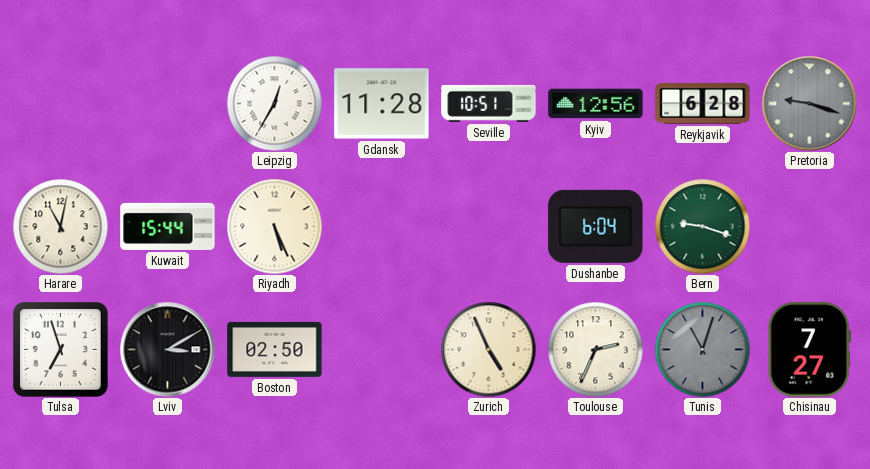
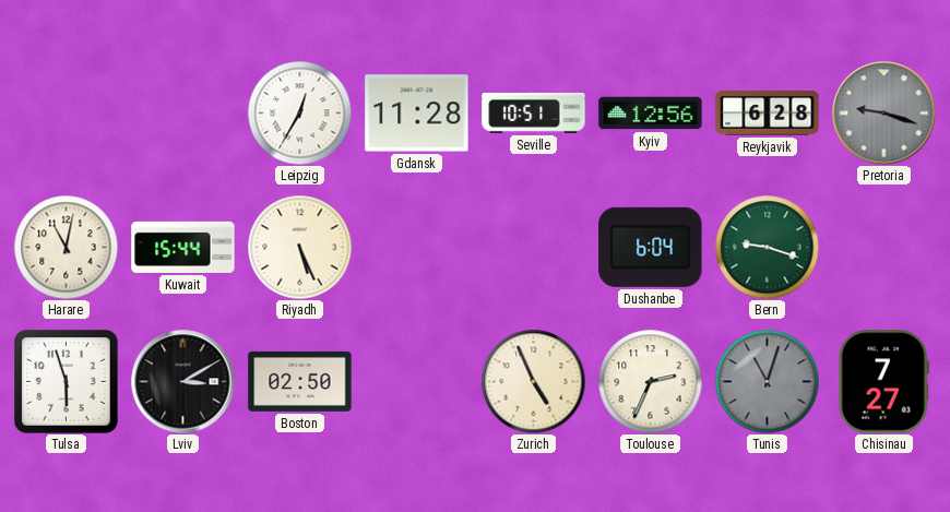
Tulsa: 6:57 -> 5:57
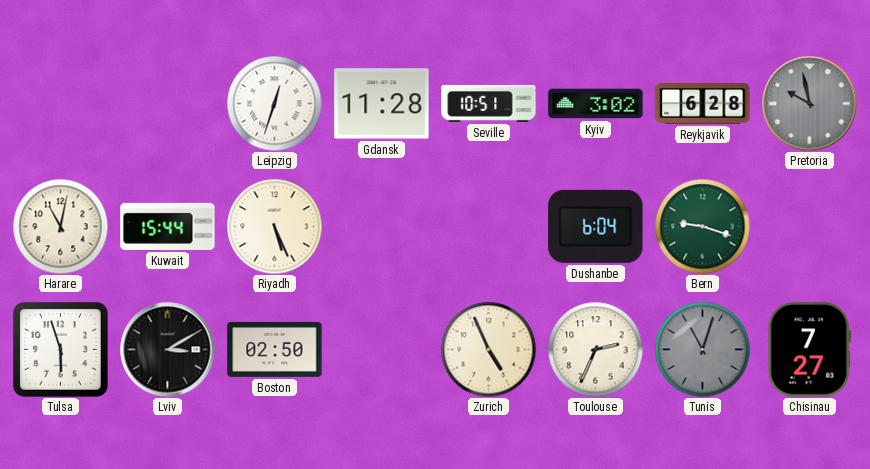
Leipzig: 12:35 -> 12:33
Kyiv: 12:56 -> 3:02
Pretoria: 9:18 -> 9:58
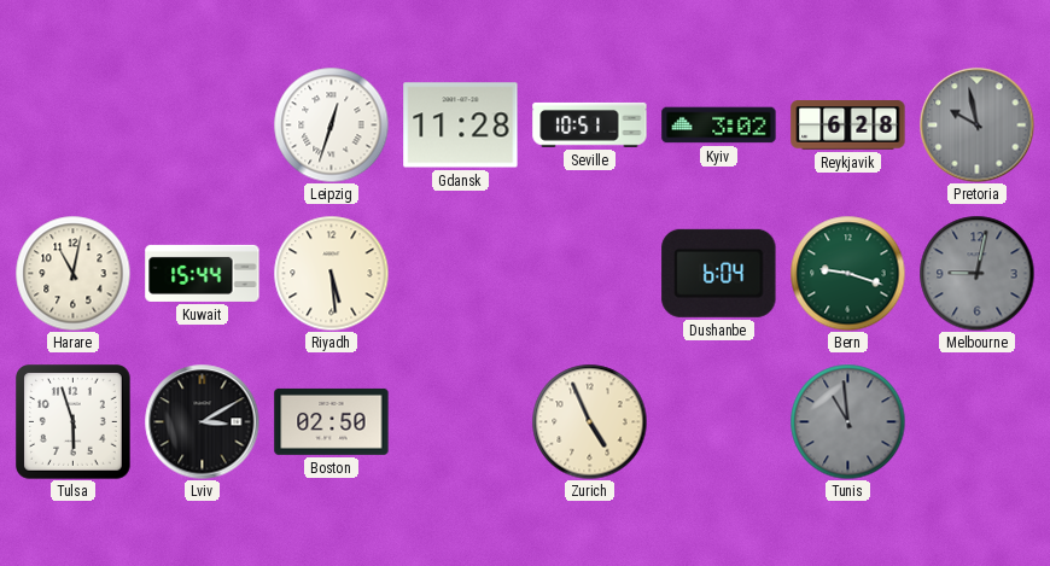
Riyadh: 5:26 -> 5:29
Melbourne: none -> 9:02
Toulouse: 2:34 -> none
Tunis: 11:03 -> 10:59
Chisinau: 7:27 -> none
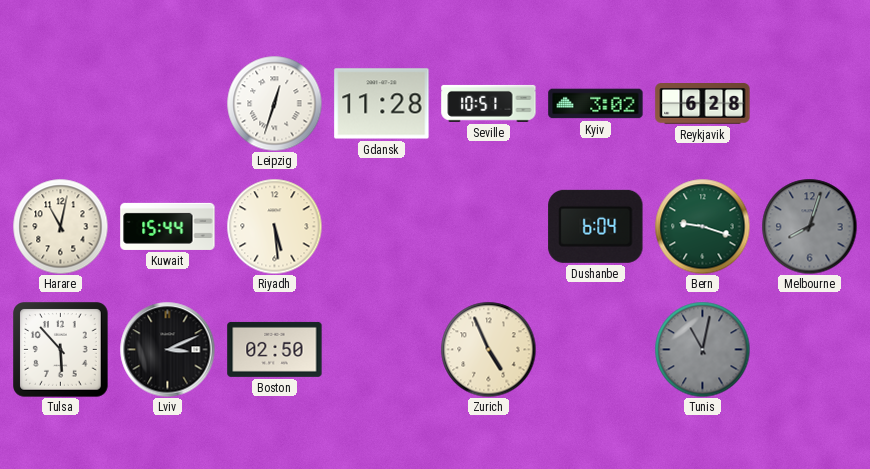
Pretoria: 9:58 -> none
Melbourne: 9:02 -> 8:03
Tulsa: 5:57 -> 5:53
Lviv: 3:10 -> 3:11
Tunis: 10:59 -> 11:02
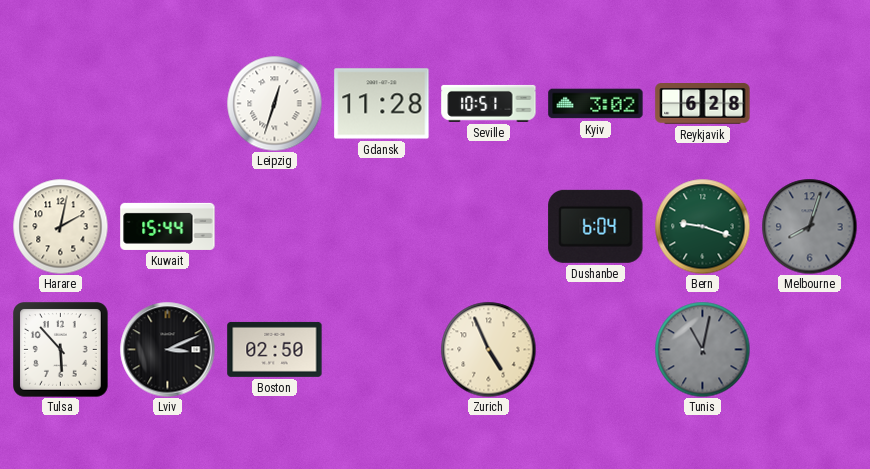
Harare: 11:02 -> 2:02
Riyadh: 5:29 -> none
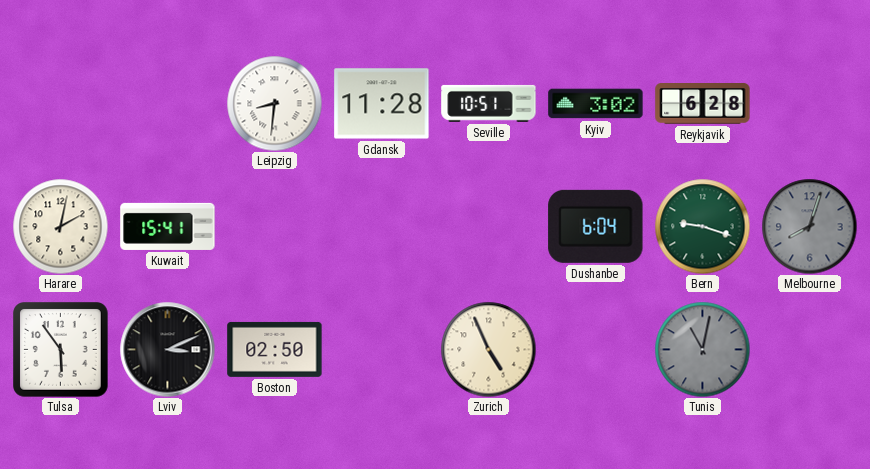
Leipzig: 12:33 -> 8:31
Kuwait: 15:44 -> 15:41
Tulsa: 5:53 -> 5:54
